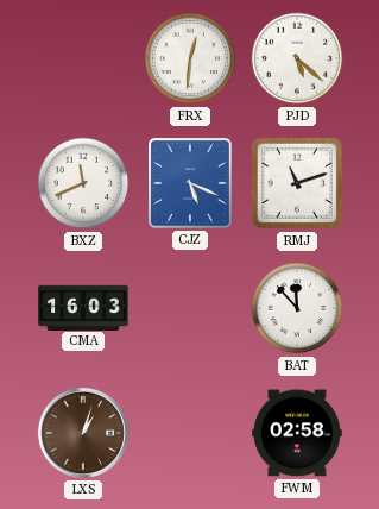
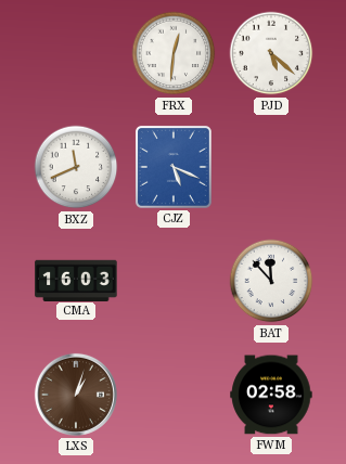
RMJ: 11:12 -> none
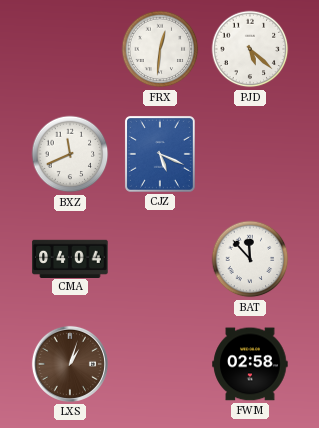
CMA: 16:03 -> 04:04
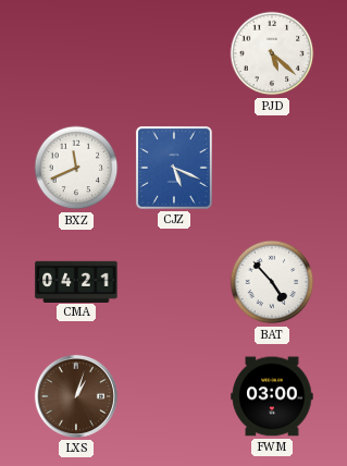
FRX: 12:31 -> none
CMA: 04:04 -> 04:21
BAT: 11:53 -> 4:53
FWM: 02:58 -> 03:00
